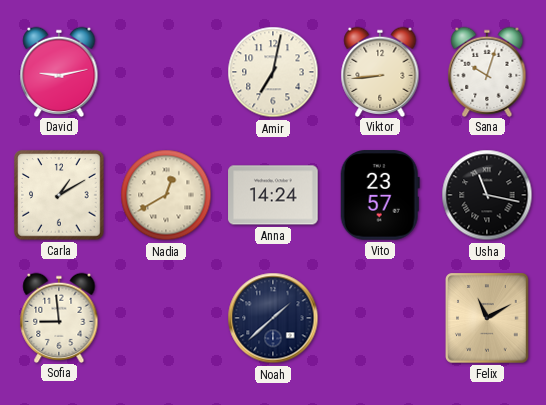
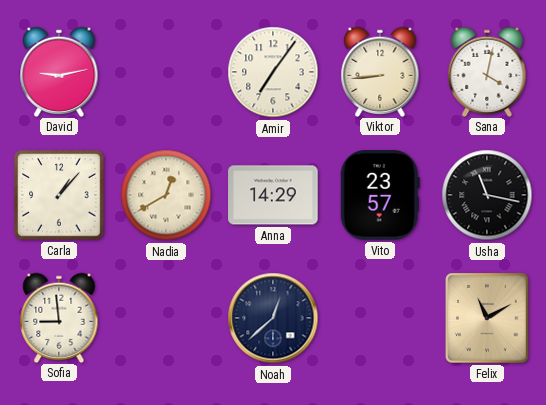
Amir: 7:02 -> 7:06
Sana: 10:03 -> 4:02
Carla: 1:10 -> 1:07
Anna: 14:24 -> 14:29
Noah: 1:38 -> 12:38
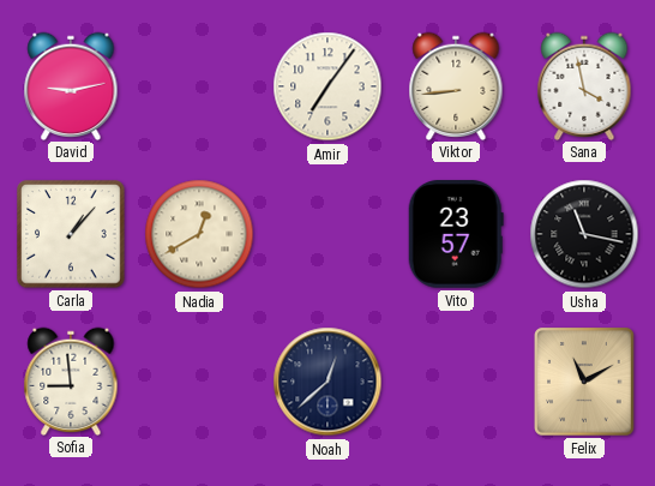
Sana: 4:02 -> 3:58
Anna: 14:29 -> none
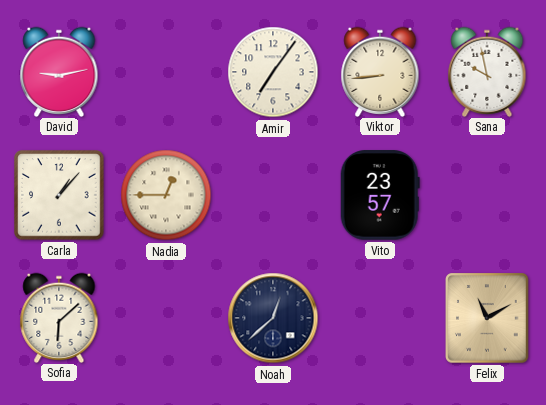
Sana: 3:58 -> 9:58
Nadia: 12:40 -> 12:45
Usha: 11:17 -> none
Sofia: 8:59 -> 6:08
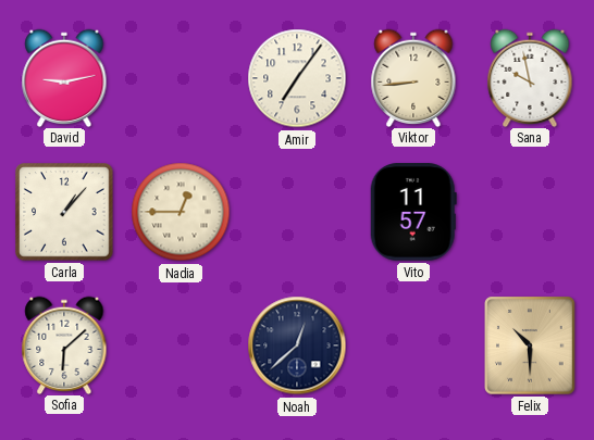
Vito: 23:57 -> 11:57
Felix: 11:10 -> 10:30
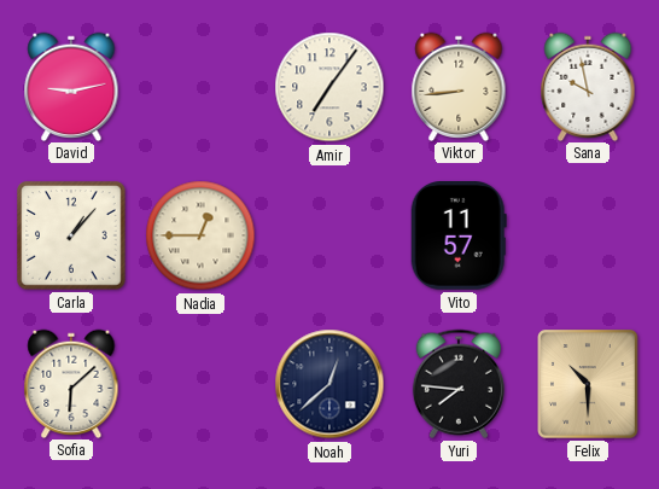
Yuri: none -> 7:46
